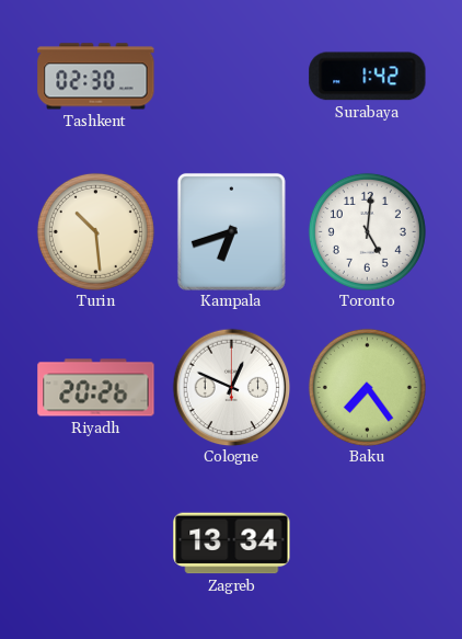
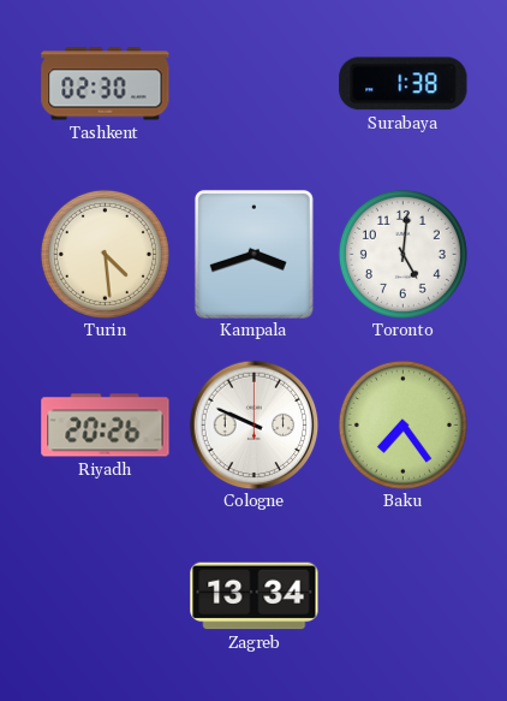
Surabaya: 1:42 -> 1:38
Turin: 10:29 -> 4:29
Kampala: 6:42 -> 3:42
Cologne: 12:49 -> 9:49
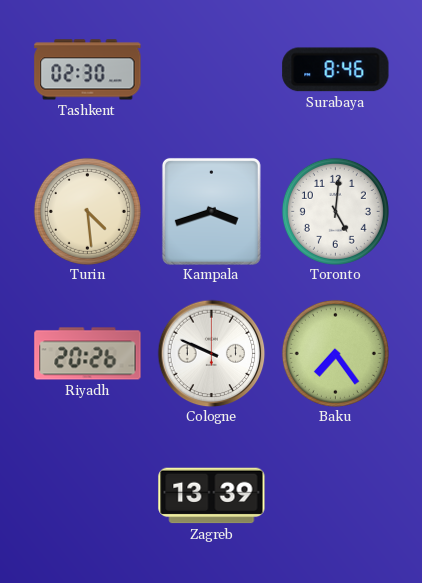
Surabaya: 1:38 -> 8:46
Zagreb: 13:34 -> 13:39
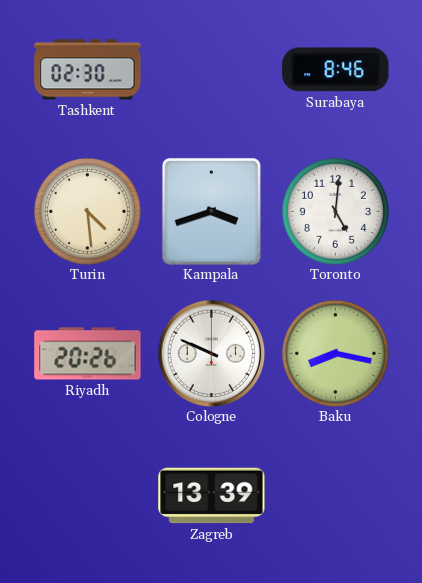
Baku: 7:24 -> 8:17
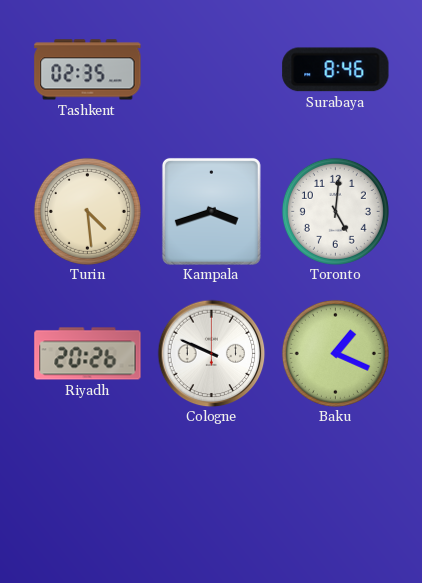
Tashkent: 02:30 -> 02:35
Baku: 8:17 -> 1:19
Zagreb: 13:39 -> none
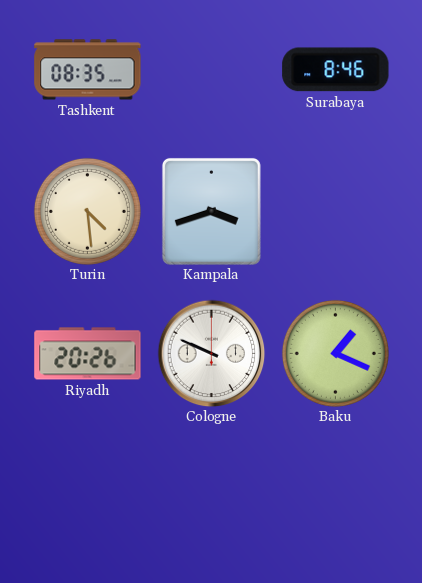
Tashkent: 02:35 -> 08:35
Toronto: 5:01 -> none
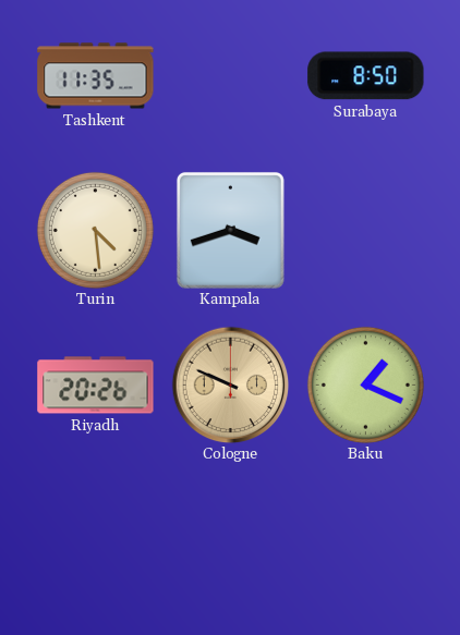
Tashkent: 08:35 -> 11:35
Surabaya: 8:46 -> 8:50
Cologne dial: white -> champagne
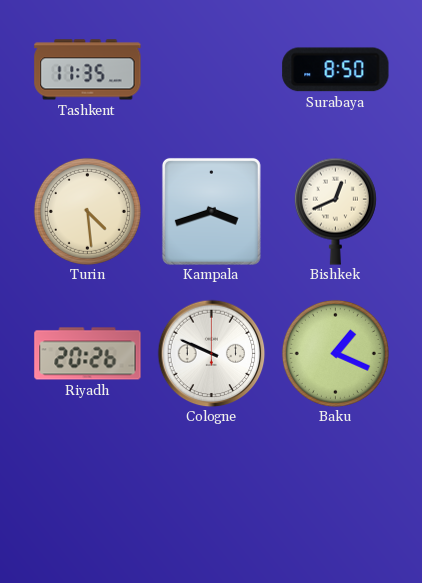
Bishkek: none -> 12:41
Cologne dial: champagne -> white
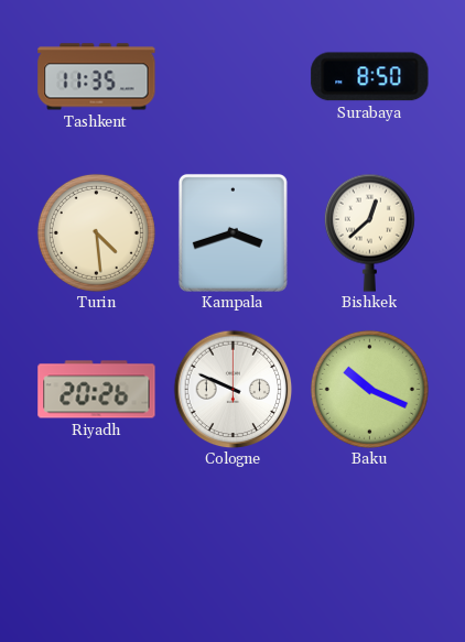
Bishkek: 12:41 -> 12:38
Baku: 1:19 -> 10:19
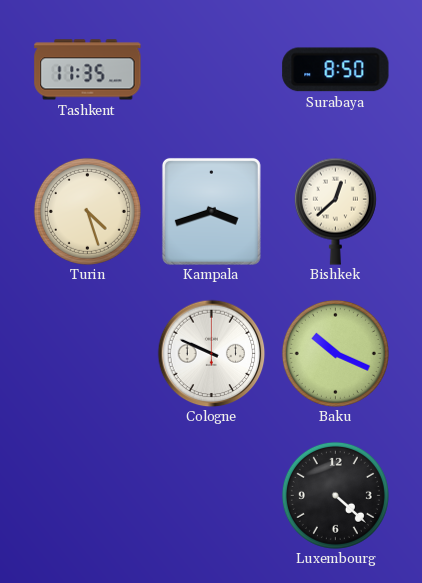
Turin: 4:29 -> 4:27
Riyadh: 20:26 -> none
Luxembourg: none -> 4:22
